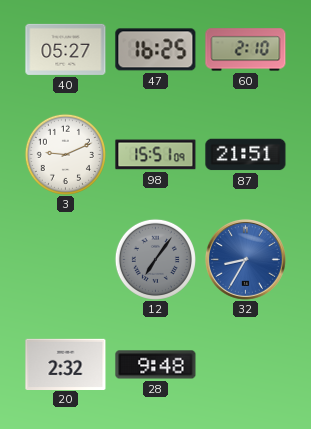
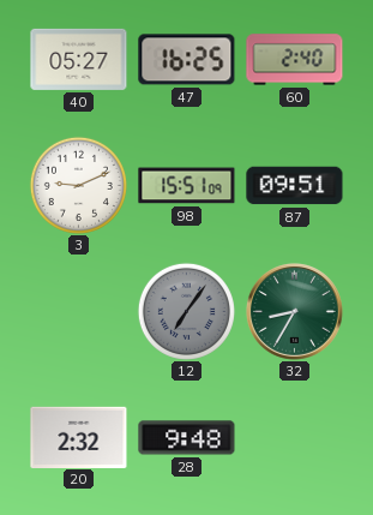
60: 2:10 -> 2:40
87: 21:51 -> 09:51
32 dial: blue -> green
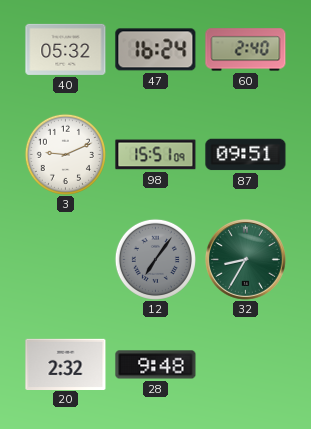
40: 05:27 -> 05:32
47: 16:25 -> 16:24
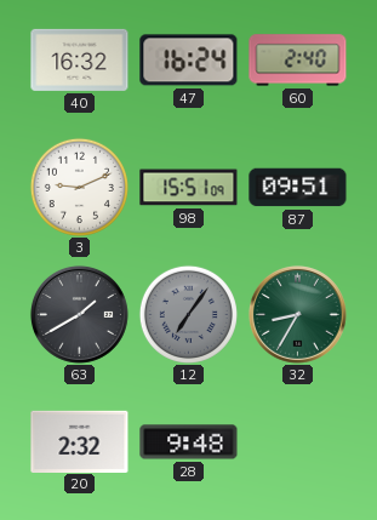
40: 05:32 -> 16:32
63: none -> 1:40
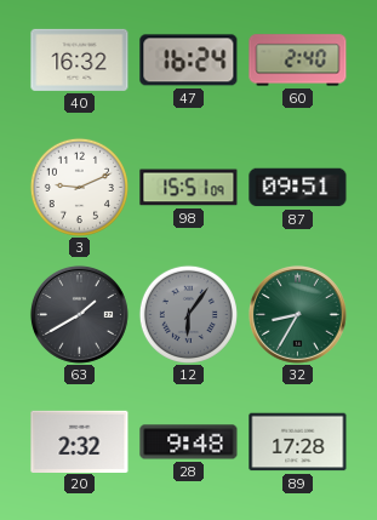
12: 7:06 -> 6:06
89: none -> 17:28
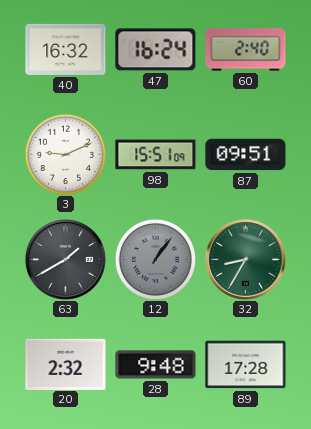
12: 6:06 -> 1:06
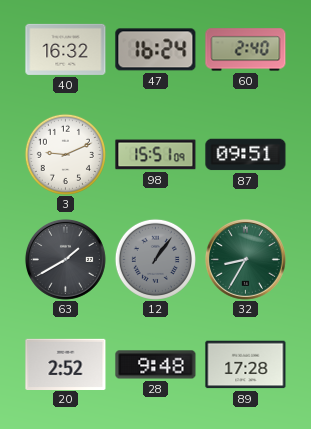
20: 2:32 -> 2:52
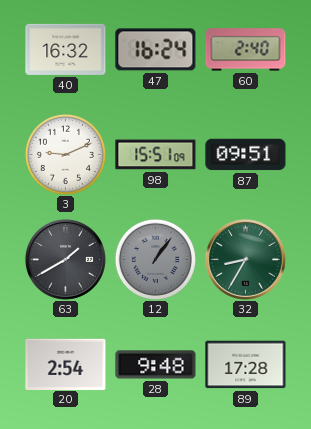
20: 2:52 -> 2:54
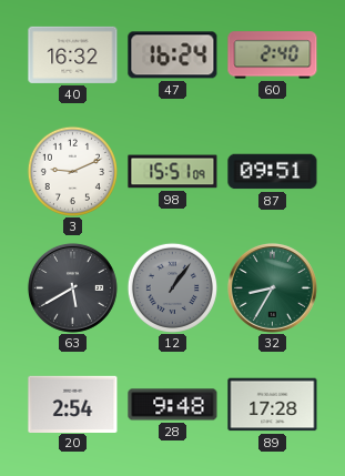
63: 1:40 -> 5:40
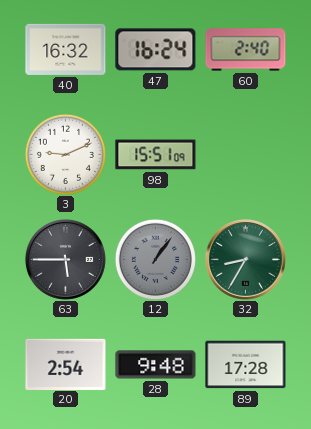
87: 09:51 -> none
63: 5:40 -> 5:45
